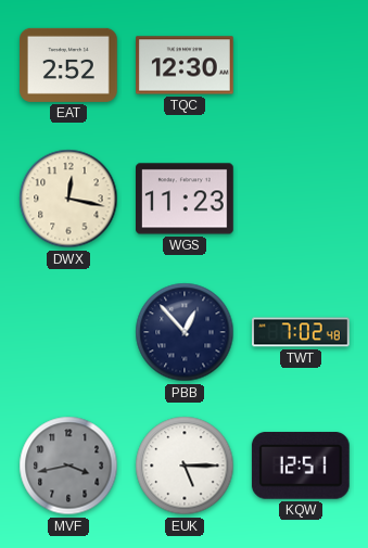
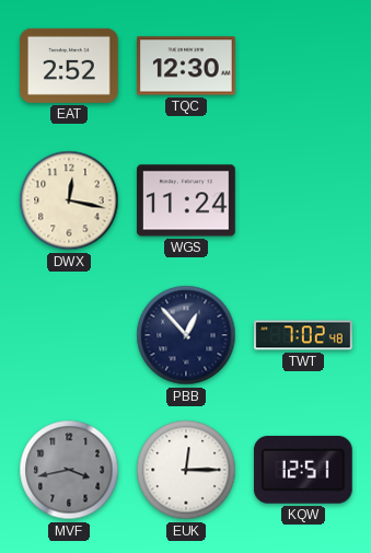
WGS: 11:23 -> 11:24
EUK: 5:15 -> 12:15
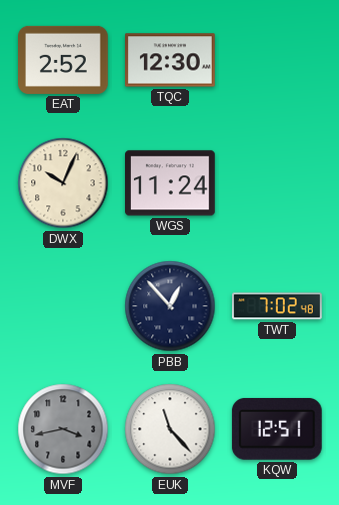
DWX: 12:17 -> 10:04
EUK: 12:15 -> 11:23
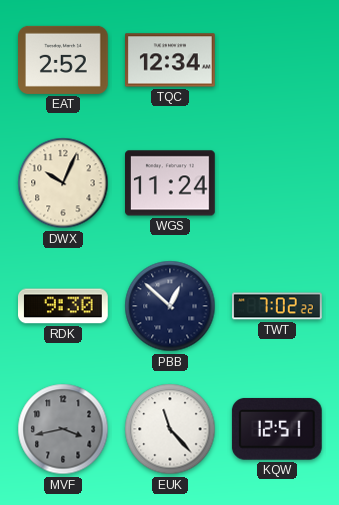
TQC: 12:30 -> 12:34
RDK: none -> 9:30
PBB: 12:53 -> 12:52
TWT: 7:02:48 -> 7:02:22
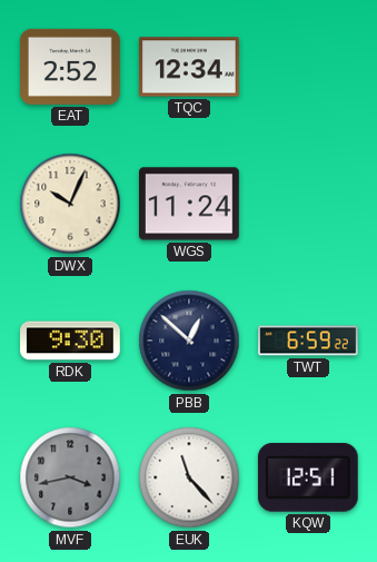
TWT: 7:02 -> 6:59
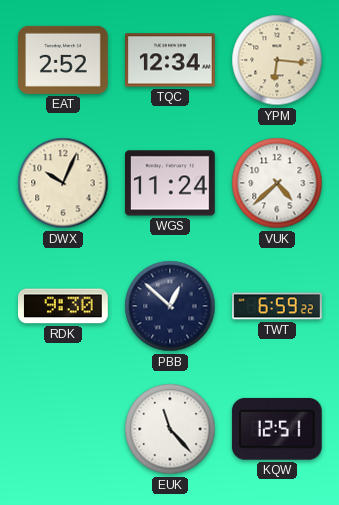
YPM: none -> 6:16
VUK: none -> 4:38
MVF: 3:43 -> none
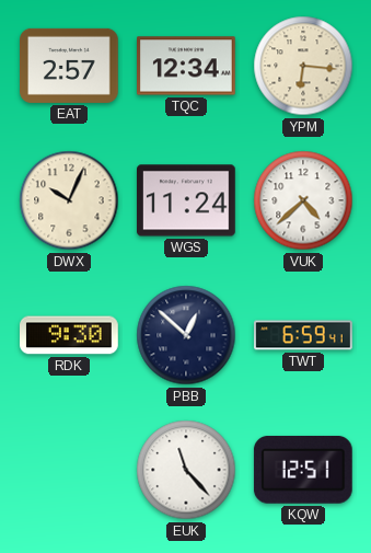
EAT: 2:52 -> 2:57
TWT: 6:59:22 -> 6:59:41
